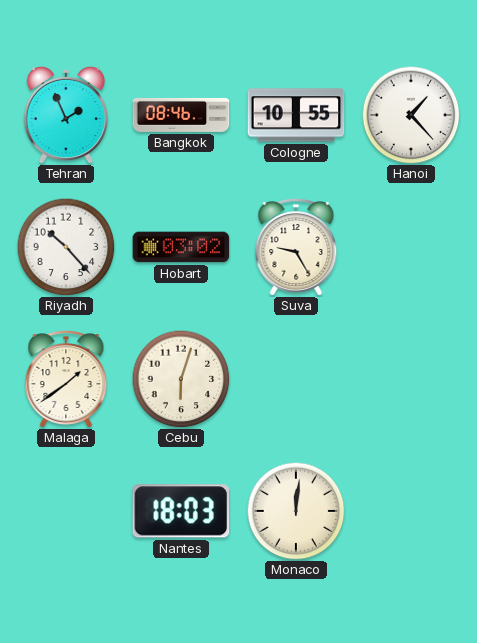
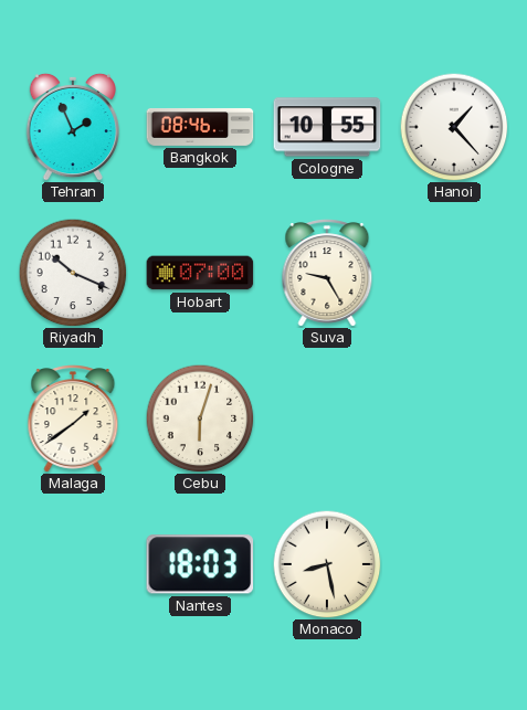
Riyadh: 10:23 -> 10:19
Hobart: 03:02 -> 07:00
Monaco: 12:01 -> 8:28
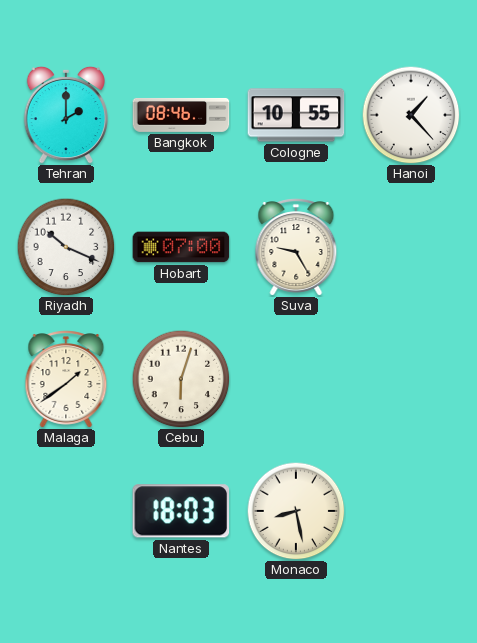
Tehran: 1:56 -> 2:00
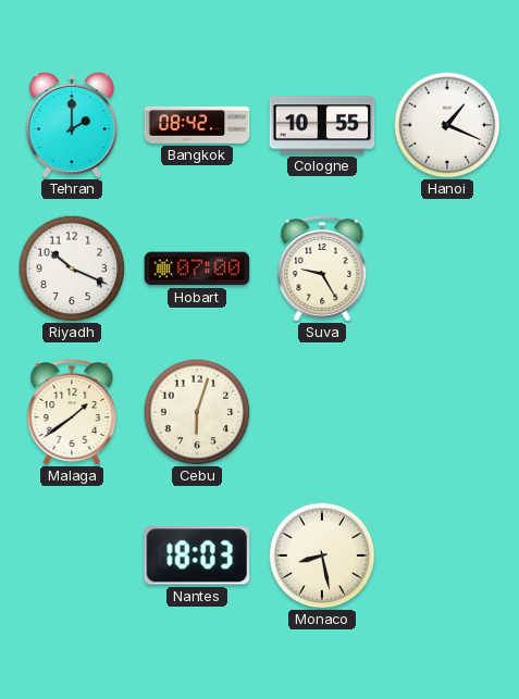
Bangkok: 08:46 -> 08:42
Hanoi: 1:23 -> 1:19
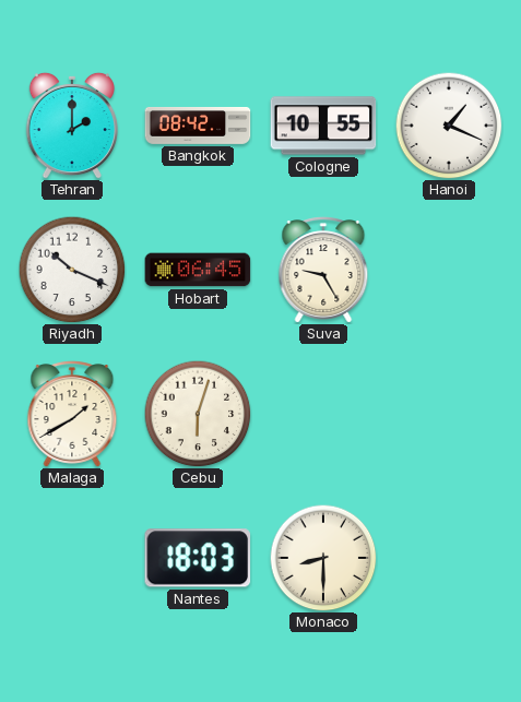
Hobart: 07:00 -> 06:45
Malaga: 1:39 -> 1:40
Monaco: 8:28 -> 8:30
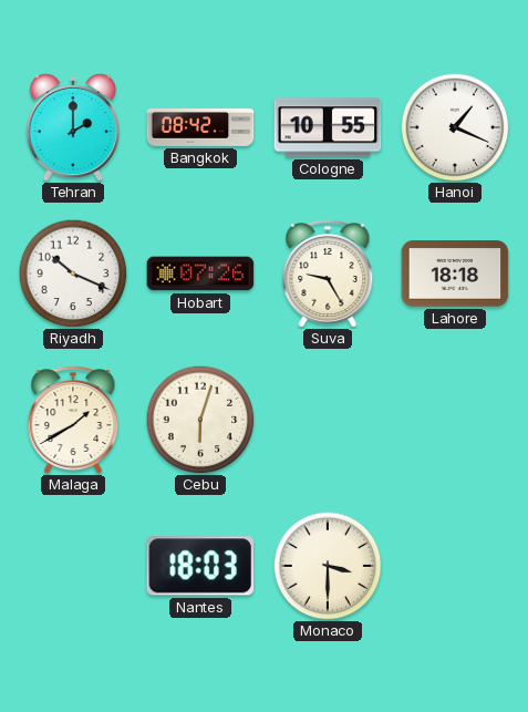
Hobart: 06:45 -> 07:26
Lahore: none -> 18:18
Monaco: 8:30 -> 3:30
